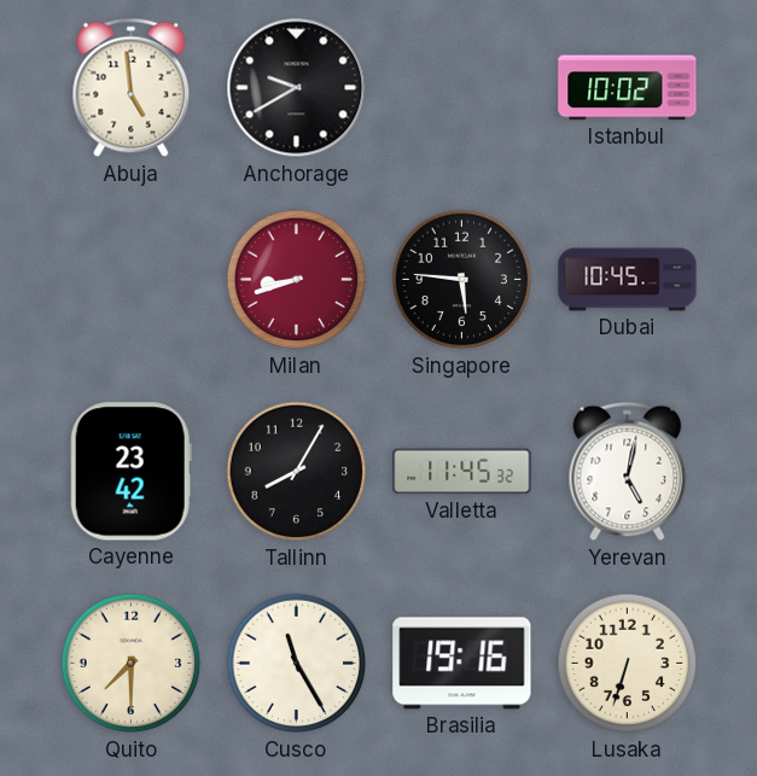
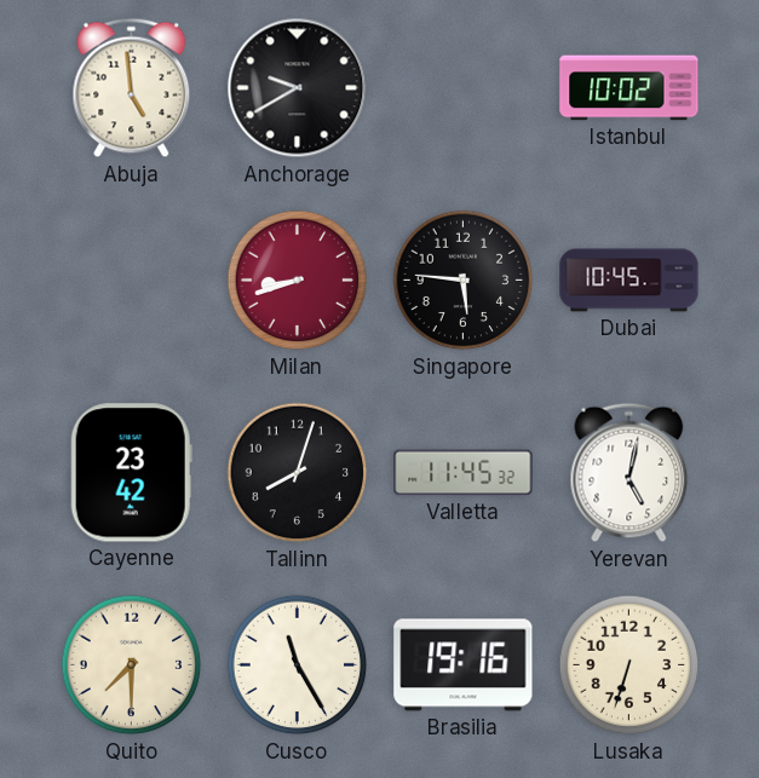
Tallinn: 8:05 -> 8:03
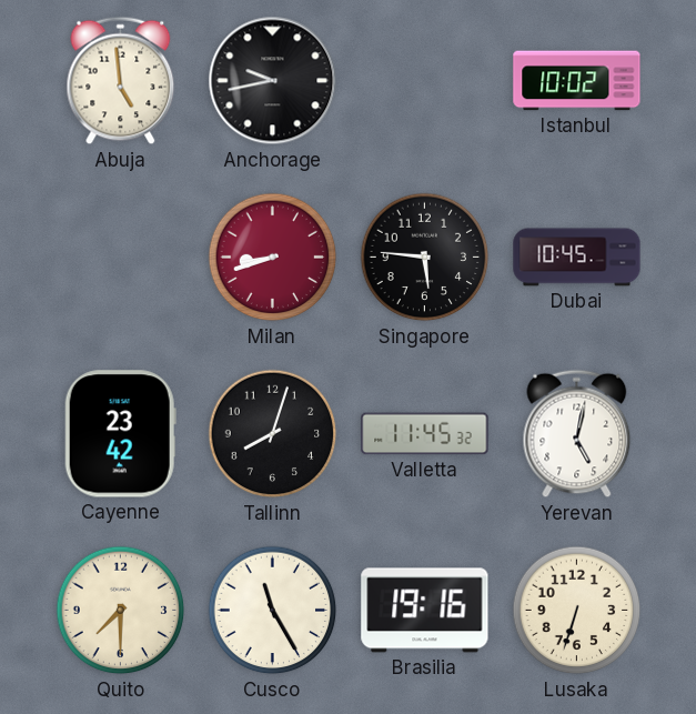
Anchorage: 9:40 -> 9:43
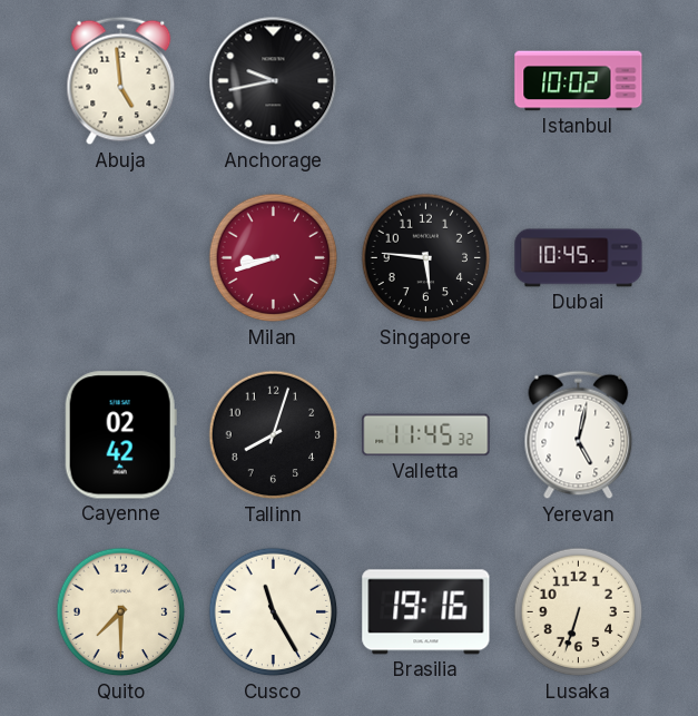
Cayenne: 23:42 -> 02:42
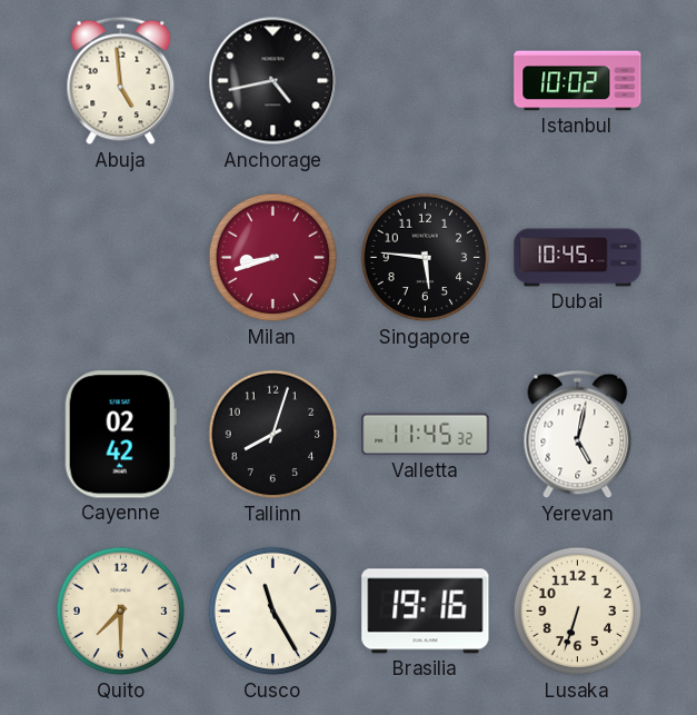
Anchorage: 9:43 -> 4:43
